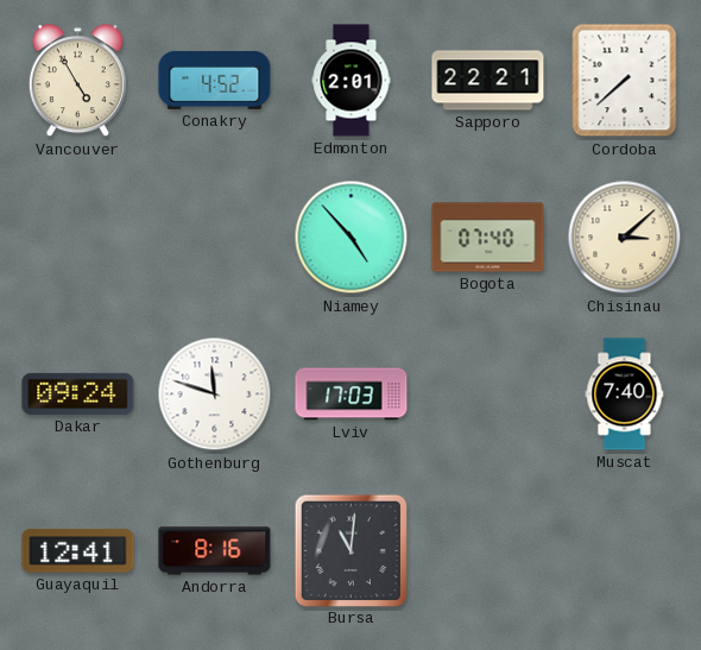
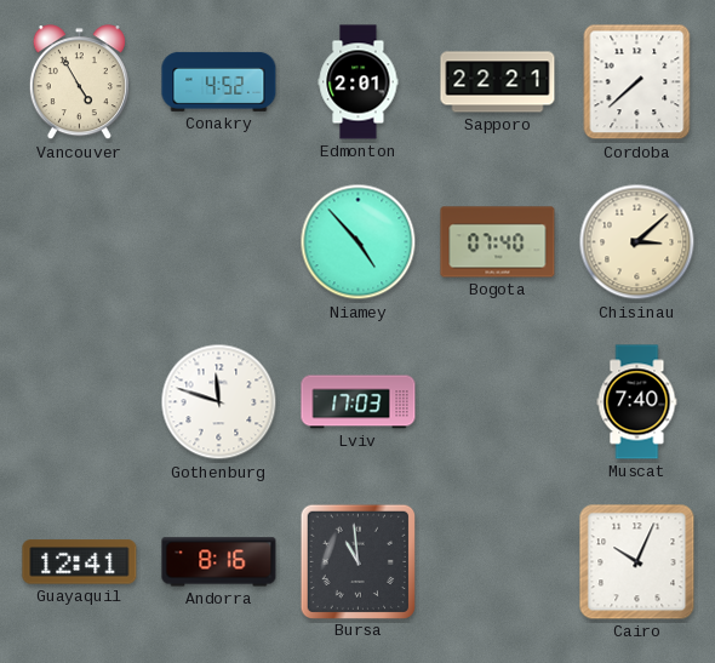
Dakar: 09:24 -> none
Bursa: 11:01 -> 10:59
Cairo: none -> 10:04
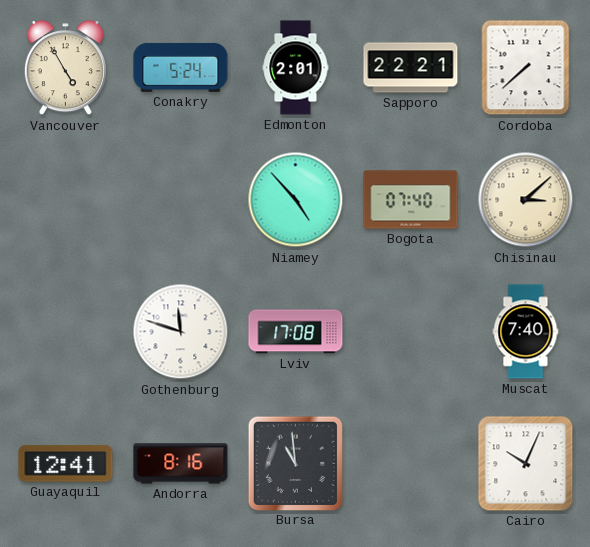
Conakry: 4:52 -> 5:24
Lviv: 17:03 -> 17:08
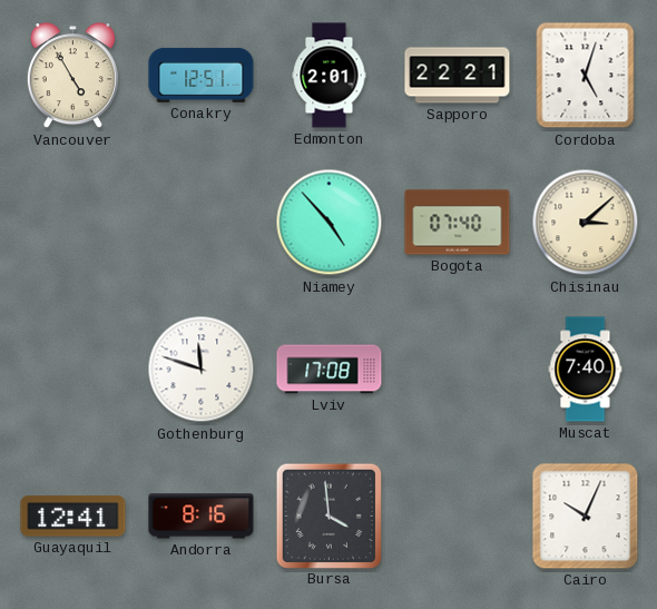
Conakry: 5:24 -> 12:51
Cordoba: 7:38 -> 5:03
Bursa: 10:59 -> 3:59
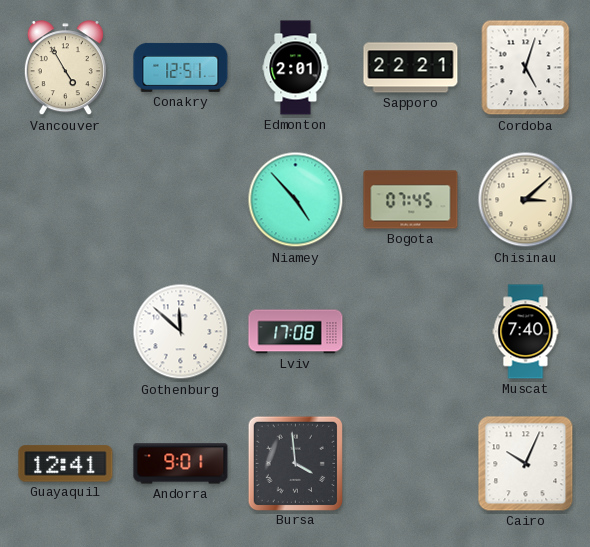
Bogota: 07:40 -> 07:45
Gothenburg: 11:48 -> 11:52
Andorra: 8:16 -> 9:01
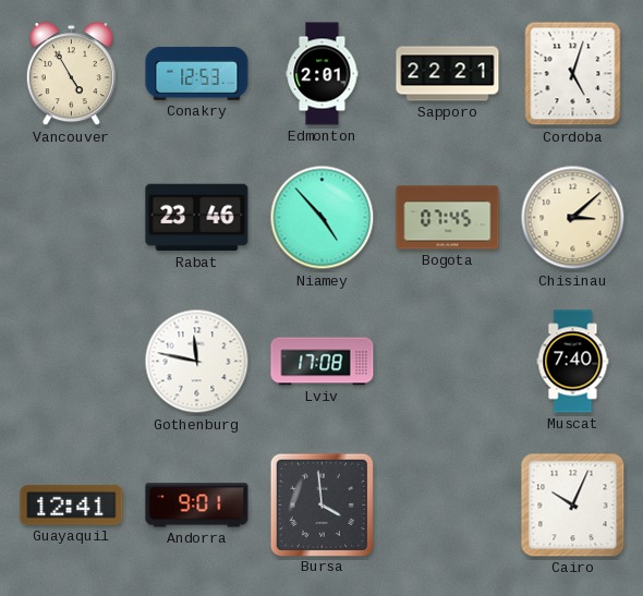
Conakry: 12:51 -> 12:53
Rabat: none -> 23:46
Gothenburg: 11:52 -> 11:47
